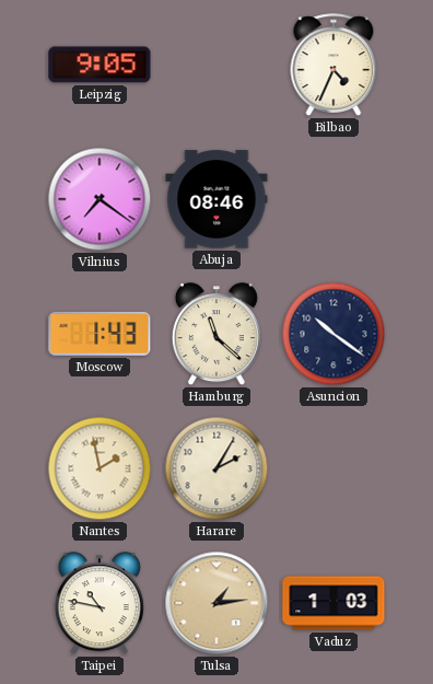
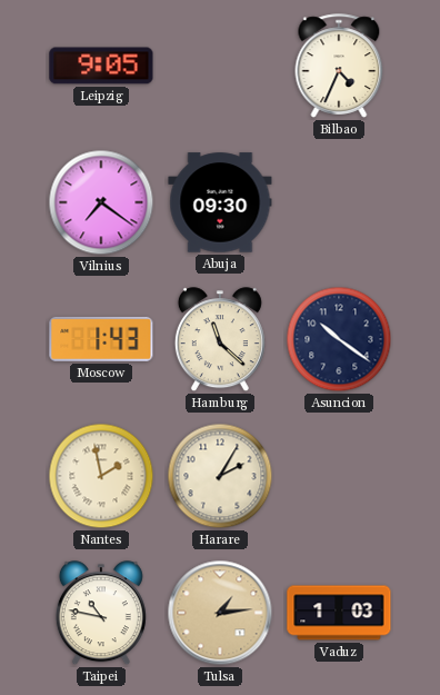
Abuja: 08:46 -> 09:30
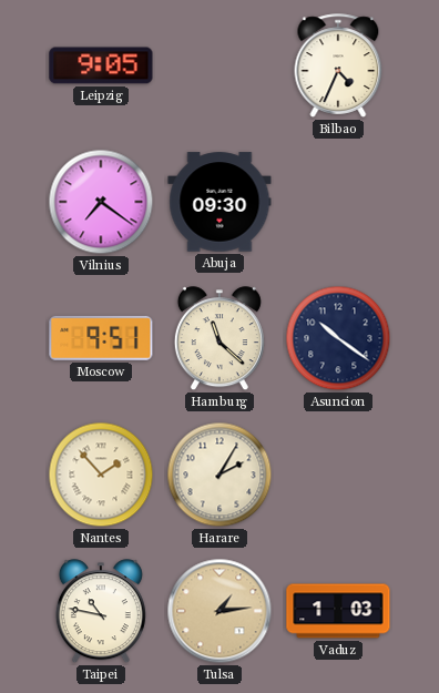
Moscow: 1:43 -> 9:51
Nantes: 1:58 -> 1:53
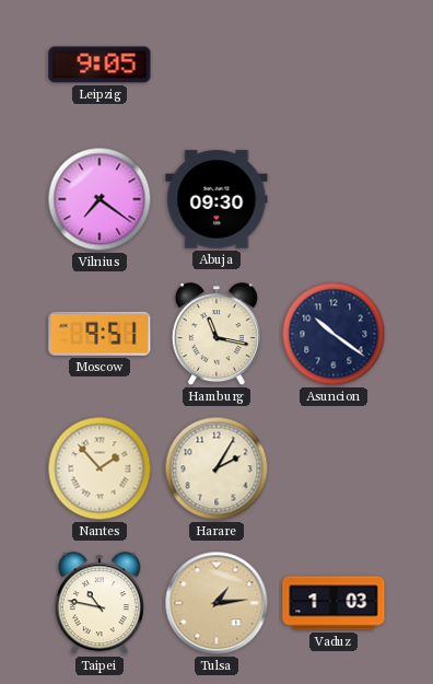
Bilbao: 4:34 -> none
Hamburg: 11:22 -> 11:17
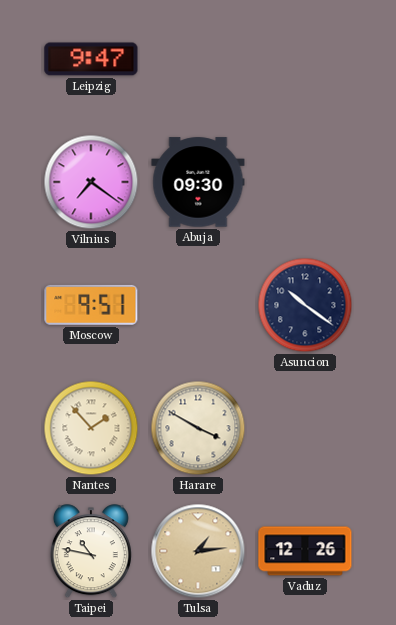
Leipzig: 9:05 -> 9:47
Hamburg: 11:17 -> none
Harare: 2:05 -> 3:50
Vaduz: 1:03 -> 12:26
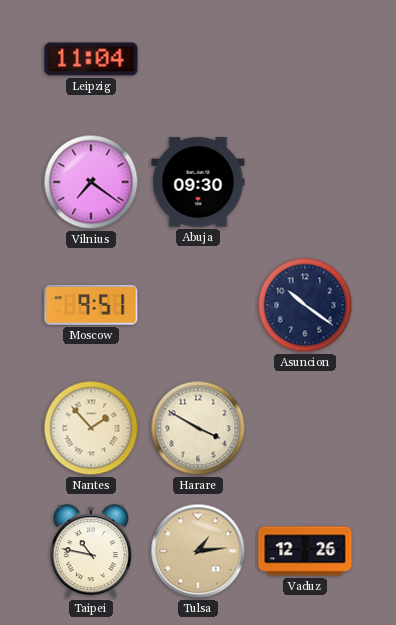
Leipzig: 9:47 -> 11:04
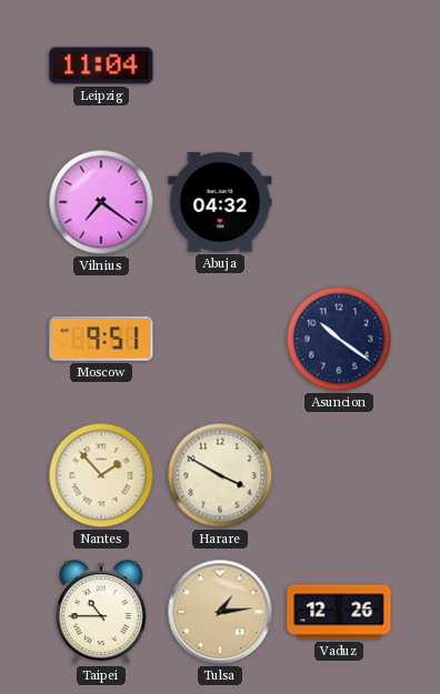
Abuja: 09:30 -> 04:32
Taipei: 10:47 -> 10:45
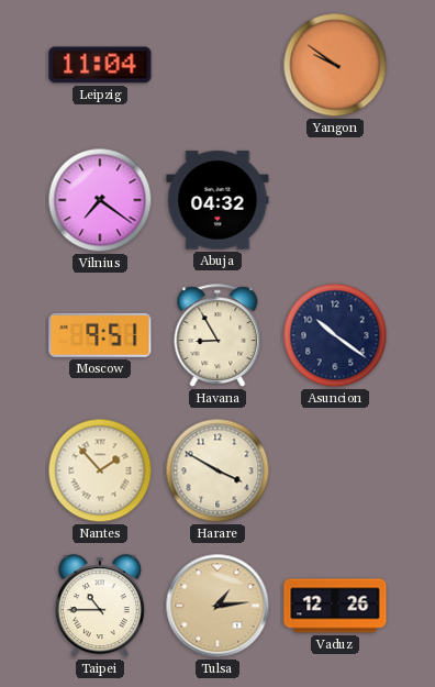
Yangon: none -> 9:51
Havana: none -> 8:55
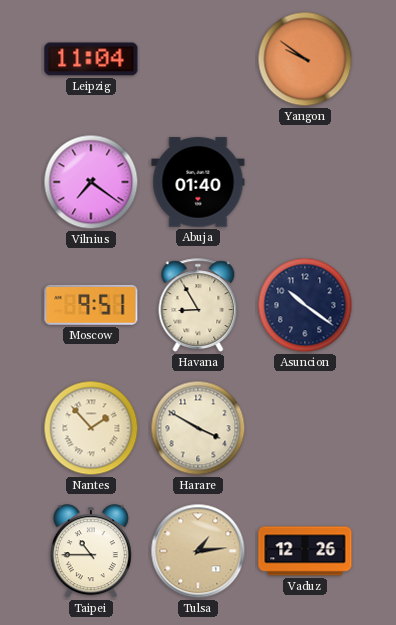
Abuja: 04:32 -> 01:40
